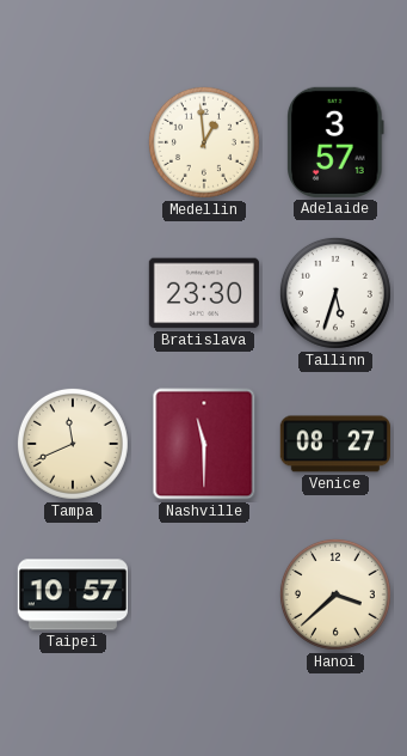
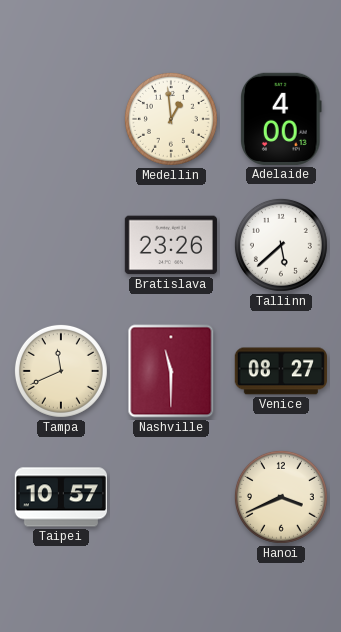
Adelaide: 3:57 -> 4:00
Bratislava: 23:30 -> 23:26
Tallinn: 5:33 -> 5:38
Hanoi: 3:38 -> 3:41
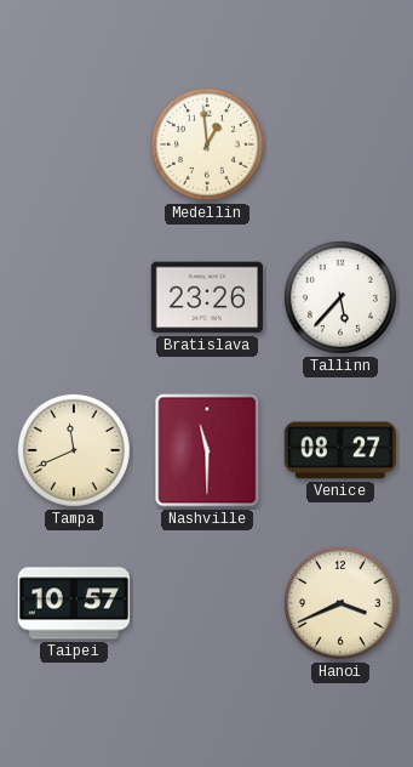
Adelaide: 4:00 -> none
Tallinn: 5:38 -> 5:37
